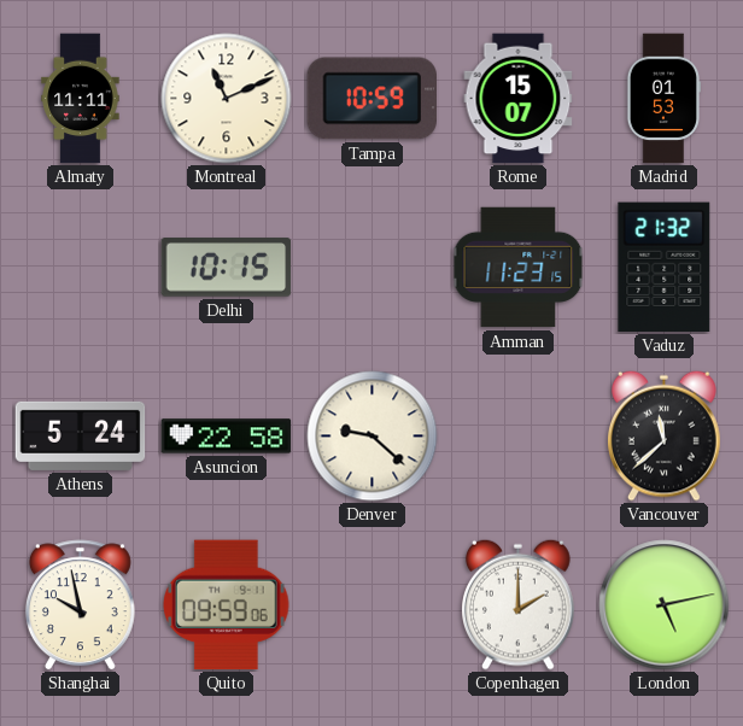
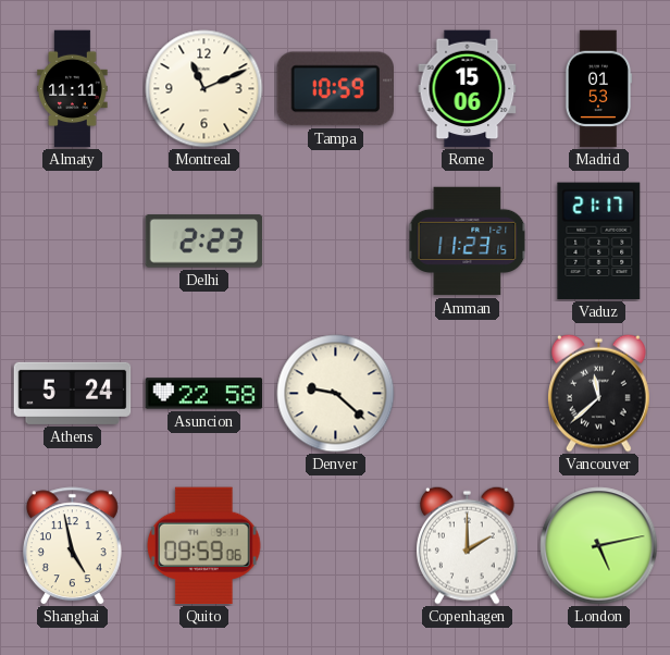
Rome: 15:07 -> 15:06
Delhi: 10:15 -> 2:23
Vaduz: 21:32 -> 21:17
Shanghai: 9:58 -> 4:58
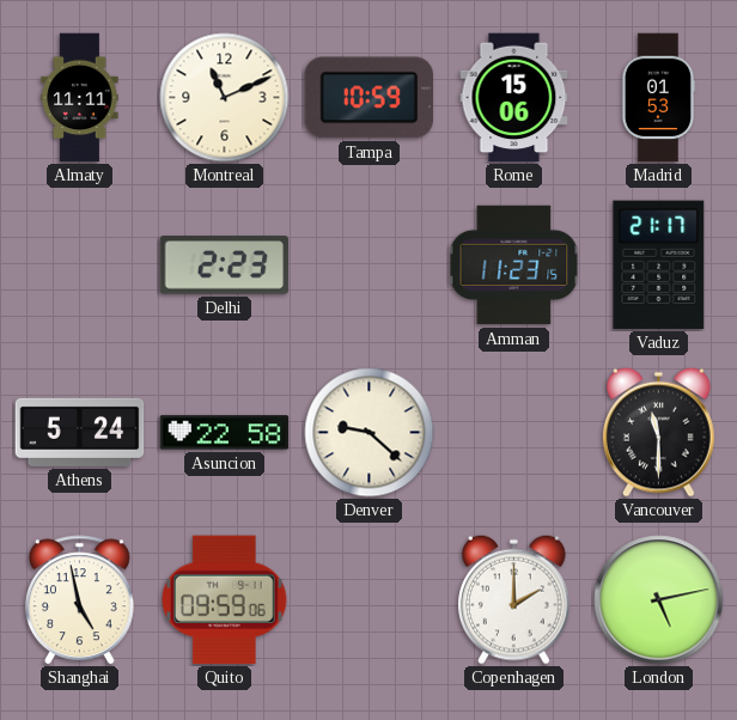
Vancouver: 11:38 -> 11:30
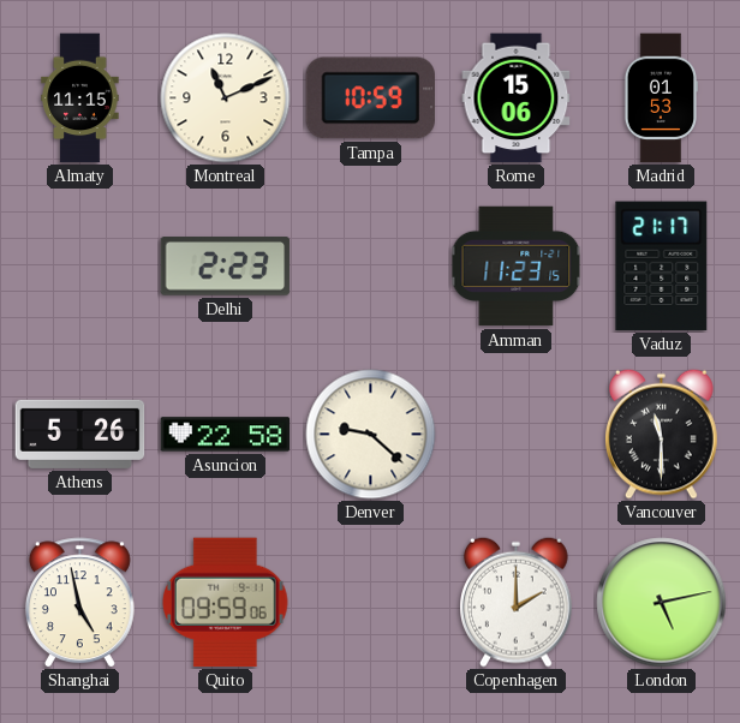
Almaty: 11:11 -> 11:15
Athens: 5:24 -> 5:26
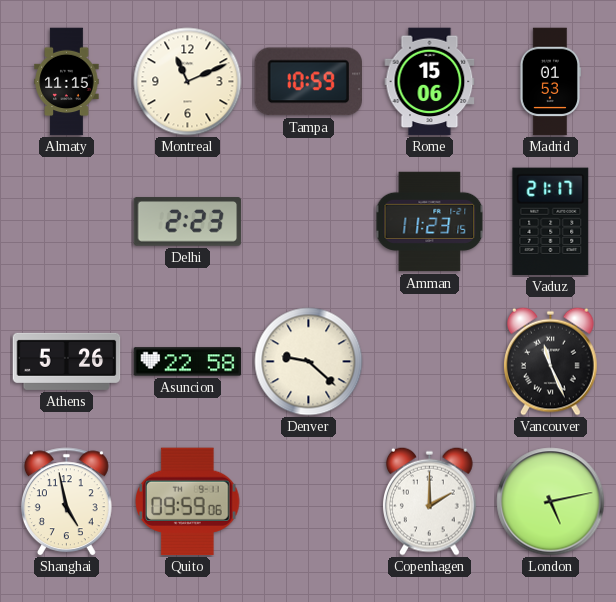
Vancouver: 11:30 -> 11:26
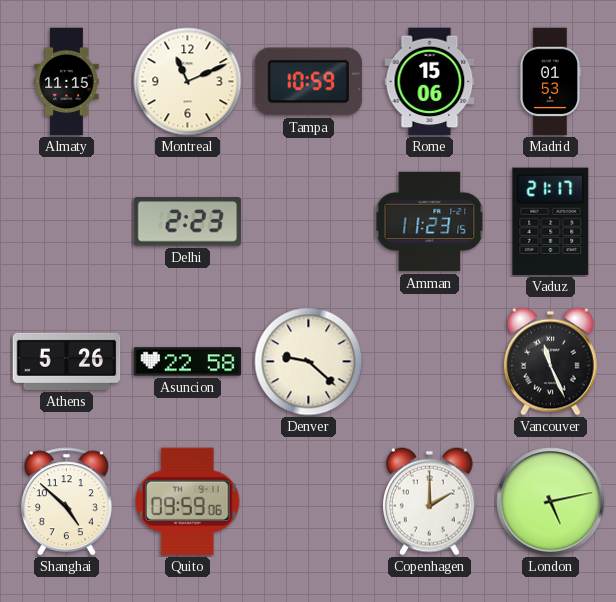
Shanghai: 4:58 -> 4:52
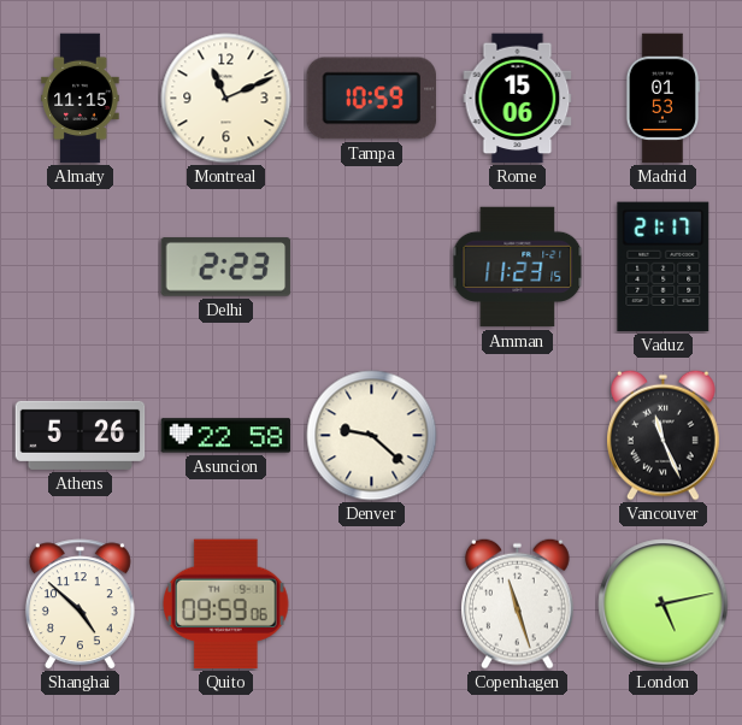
Copenhagen: 2:00 -> 11:27
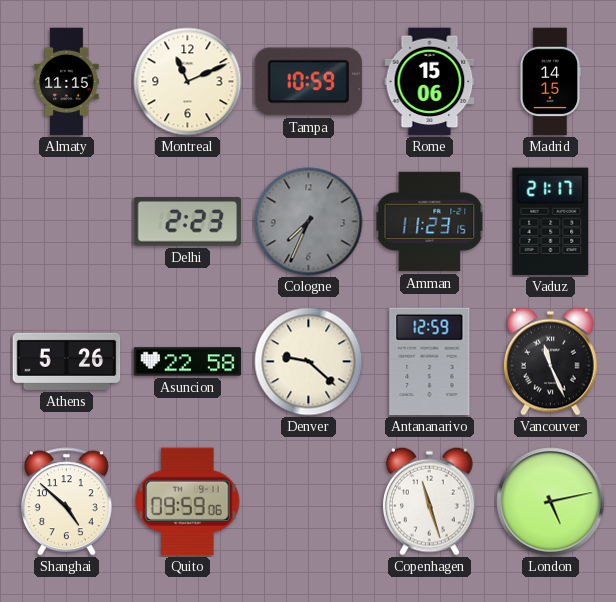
Madrid: 01:53 -> 14:15
Cologne: none -> 7:34
Antananarivo: none -> 12:59
